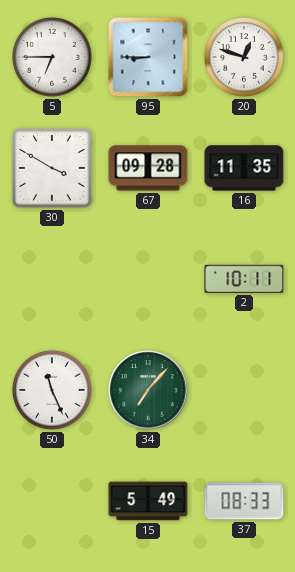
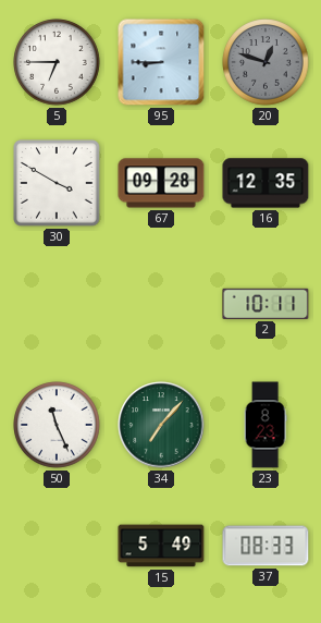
20 dial: white -> grey
16: 11:35 -> 12:35
23: none -> 8:23
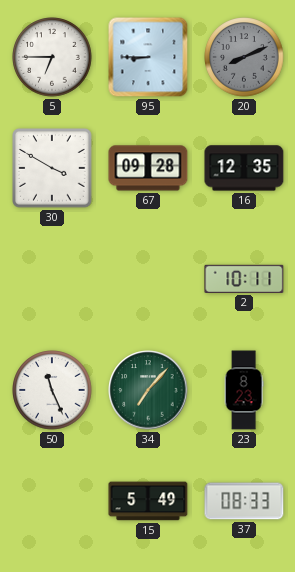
20: 12:48 -> 8:11
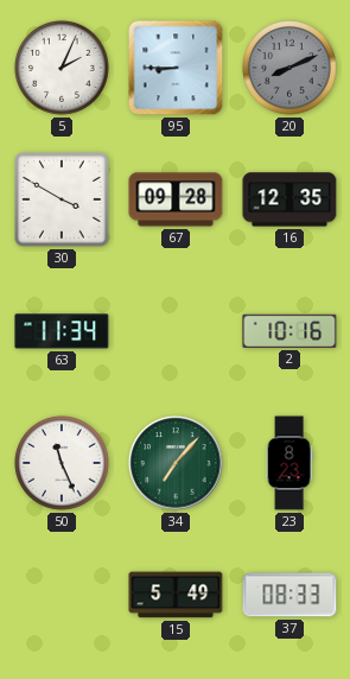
5: 6:45 -> 2:04
63: none -> 11:34
2: 10:11 -> 10:16
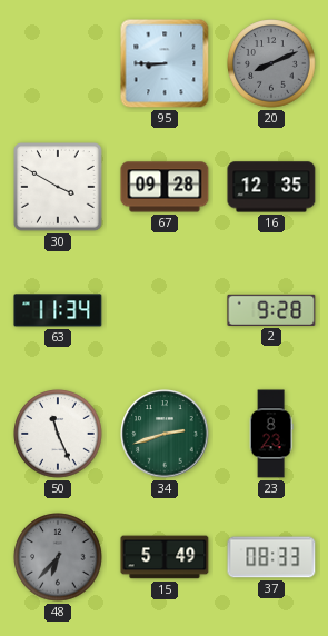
5: 2:04 -> none
2: 10:16 -> 9:28
34: 7:07 -> 2:42
48: none -> 6:37
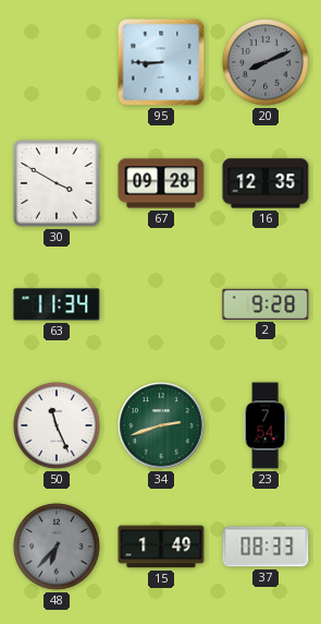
23: 8:23 -> 7:54
15: 5:49 -> 1:49
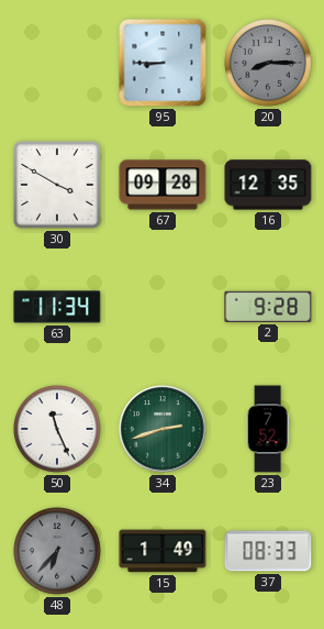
20: 8:11 -> 8:15
23: 7:54 -> 7:52
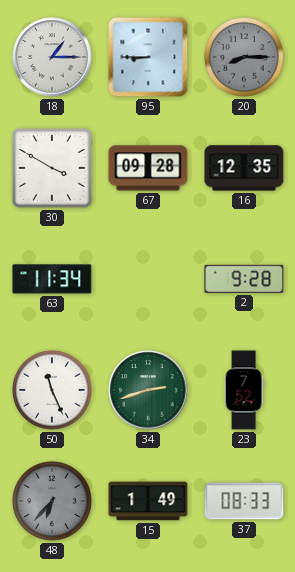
18: none -> 1:15
